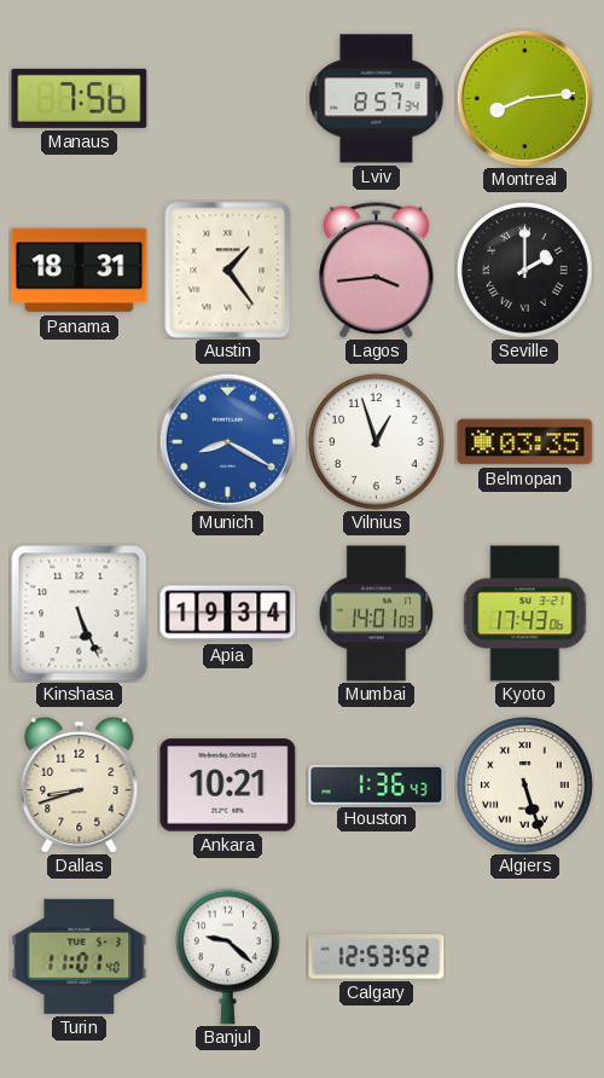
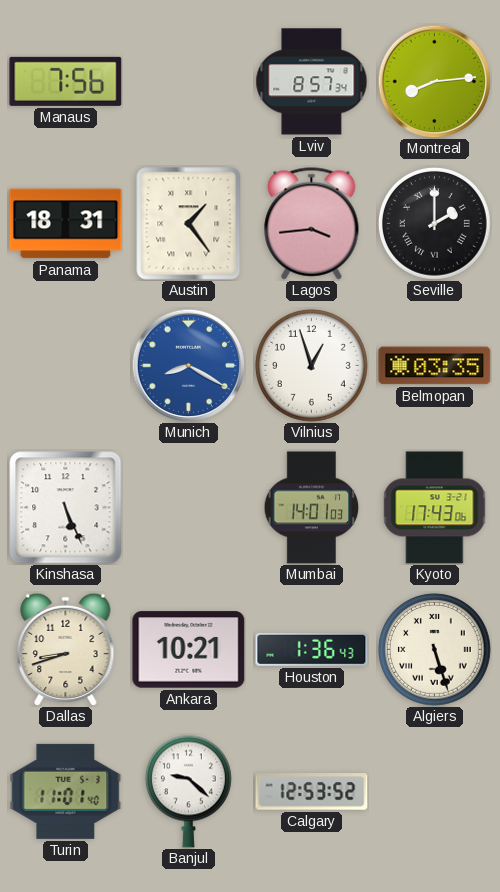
Apia: 19:34 -> none
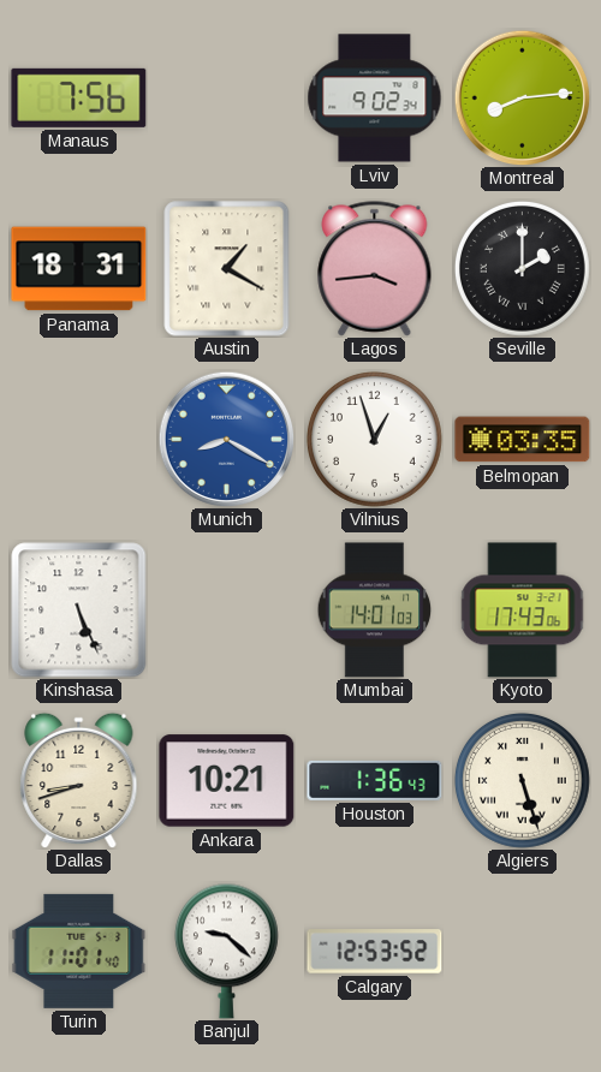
Lviv: 8:57 -> 9:02
Austin: 1:24 -> 1:20
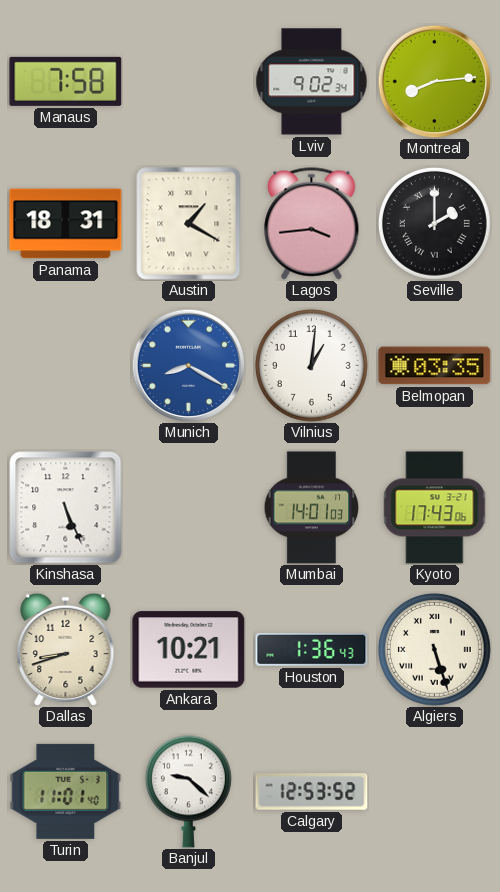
Manaus: 7:56 -> 7:58
Vilnius: 12:57 -> 1:01
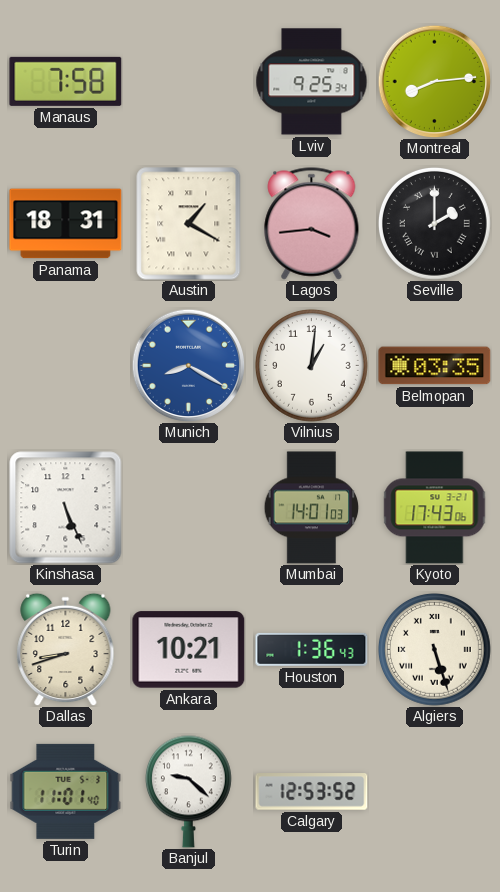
Lviv: 9:02 -> 9:25
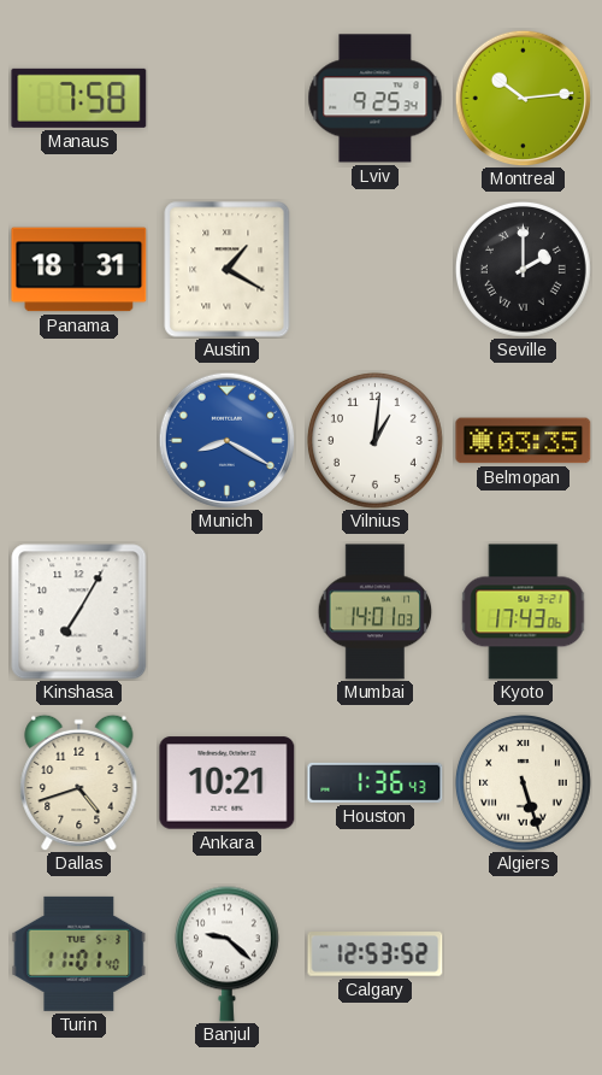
Montreal: 8:14 -> 10:14
Lagos: 3:44 -> none
Kinshasa: 5:26 -> 7:05
Dallas: 8:42 -> 4:42
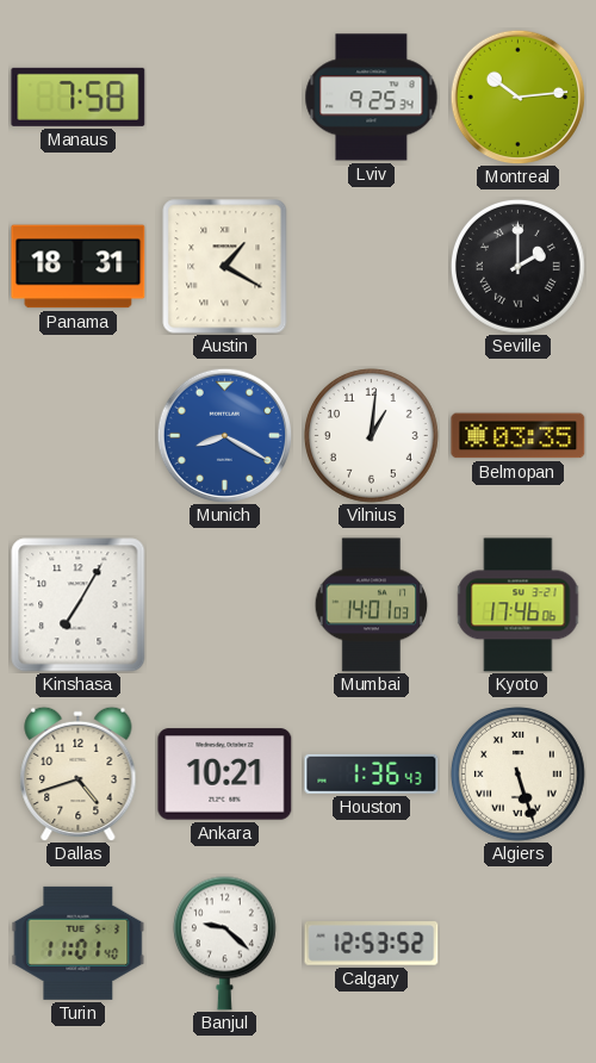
Kyoto: 17:43 -> 17:46
